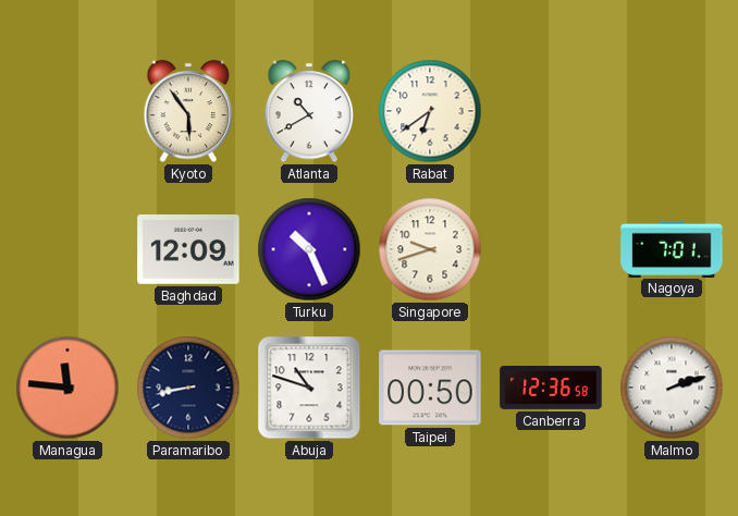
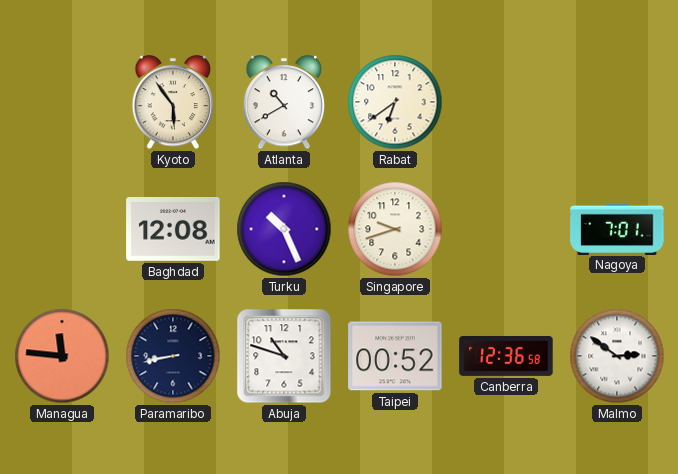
Baghdad: 12:09 -> 12:08
Taipei: 00:50 -> 00:52
Malmo: 2:12 -> 2:51
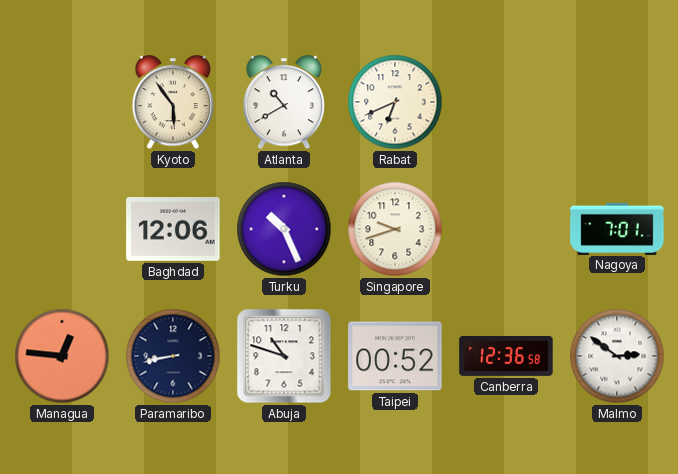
Rabat: 6:39 -> 6:41
Baghdad: 12:08 -> 12:06
Managua: 11:46 -> 12:46
